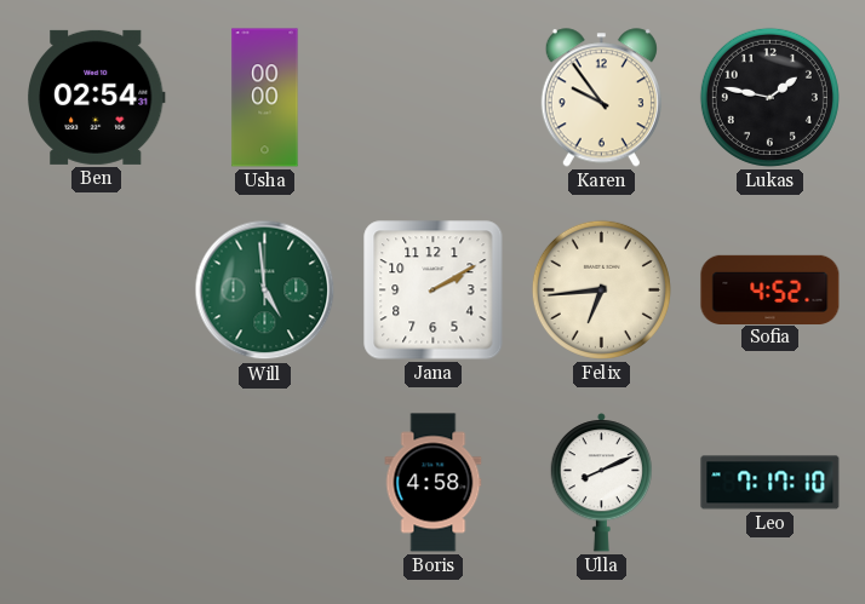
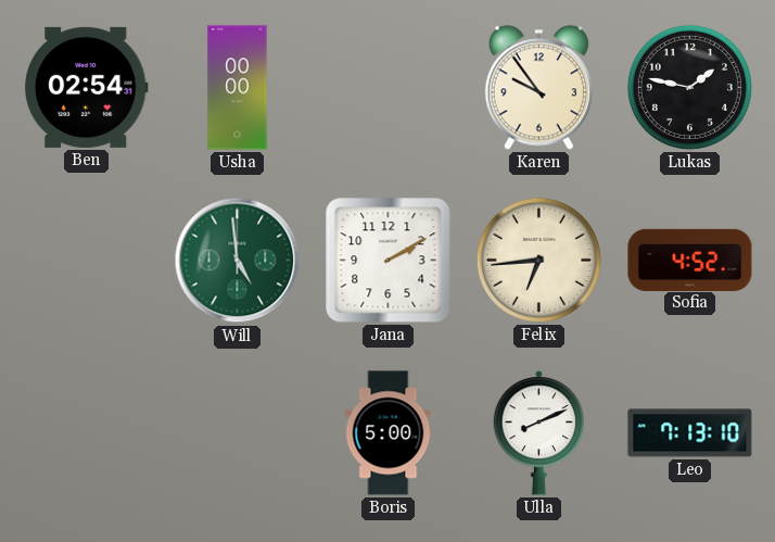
Boris: 4:58 -> 5:00
Leo: 7:17 -> 7:13
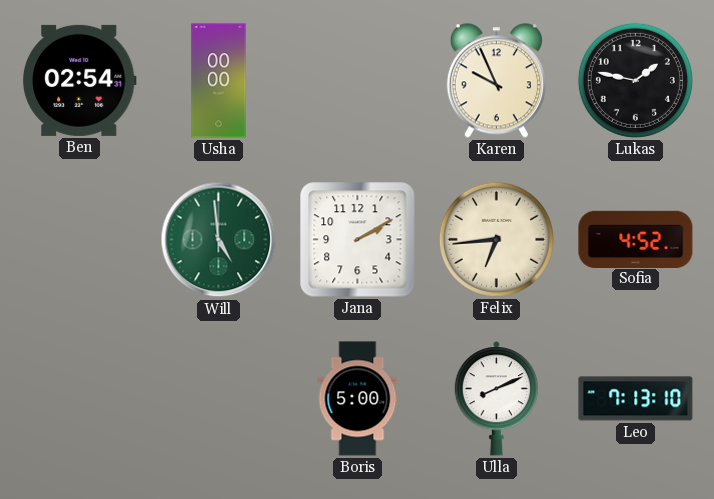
Karen: 9:54 -> 9:56
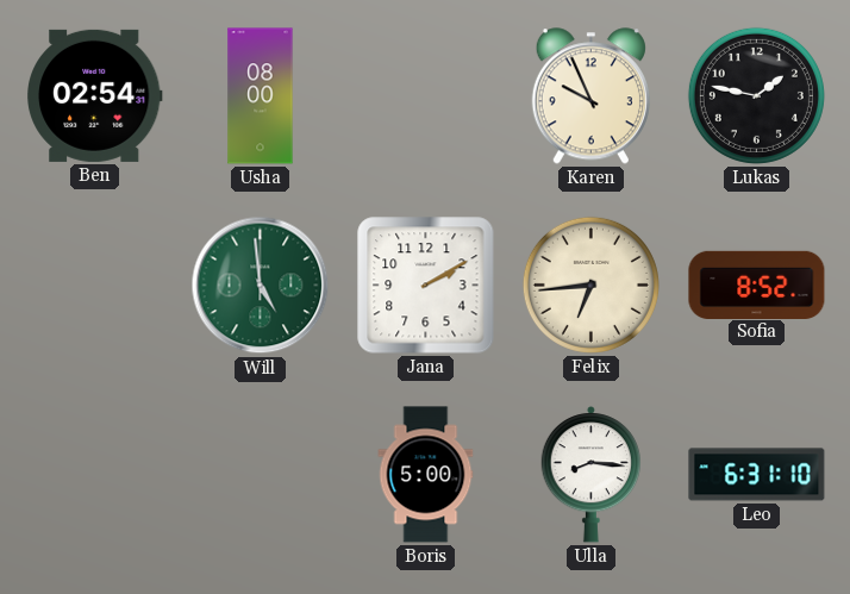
Usha: 00:00 -> 08:00
Sofia: 4:52 -> 8:52
Ulla: 8:11 -> 8:16
Leo: 7:13 -> 6:31
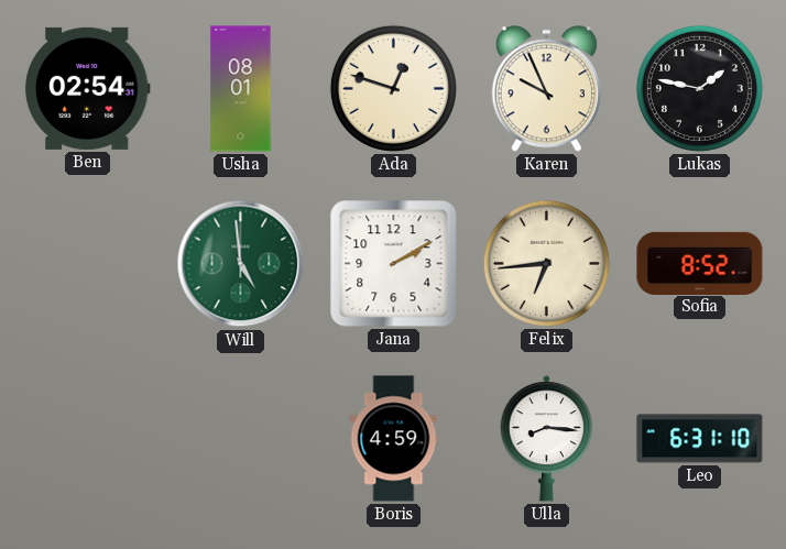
Usha: 08:00 -> 08:01
Ada: none -> 12:48
Boris: 5:00 -> 4:59
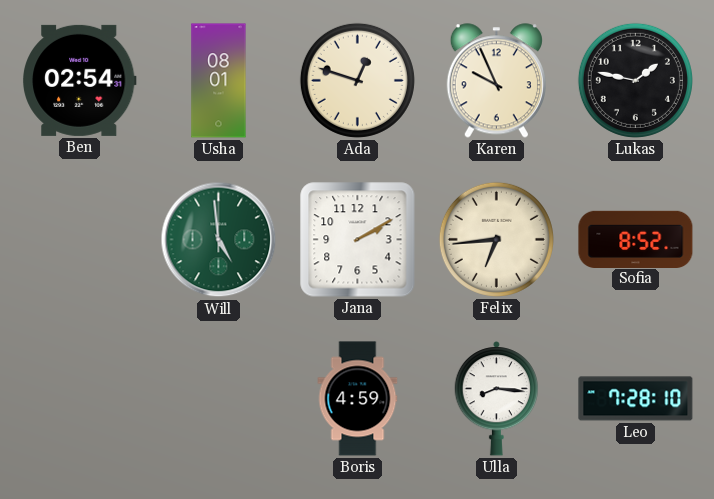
Leo: 6:31 -> 7:28
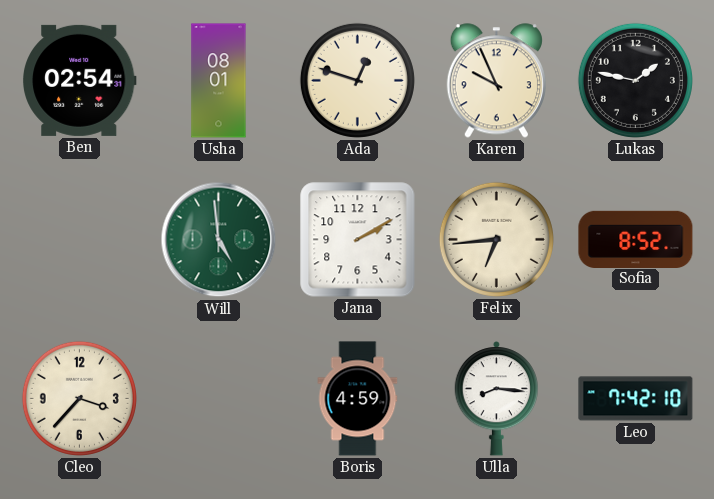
Cleo: none -> 3:37
Leo: 7:28 -> 7:42
